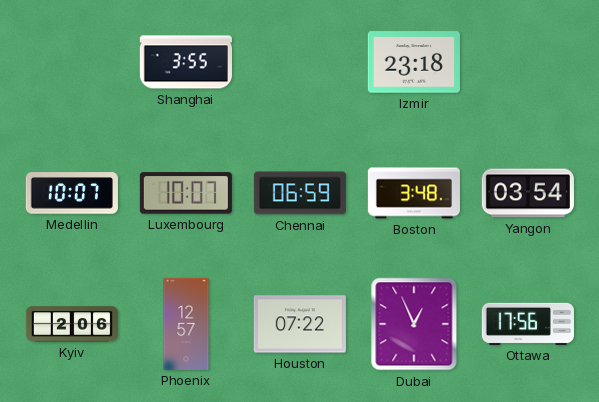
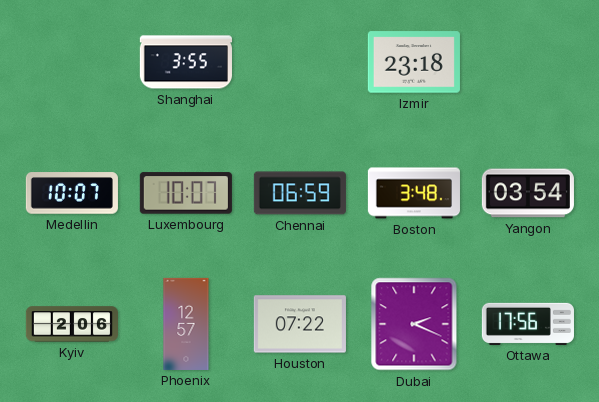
Dubai: 12:56 -> 2:19
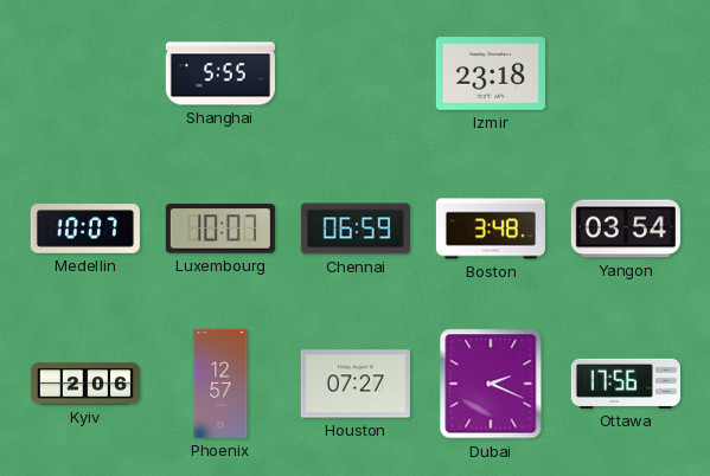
Shanghai: 3:55 -> 5:55
Houston: 07:22 -> 07:27
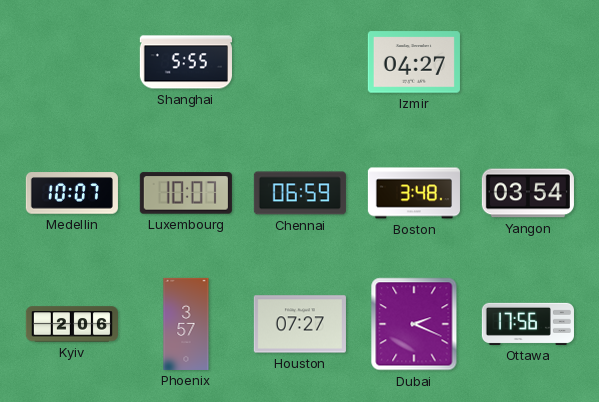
Izmir: 23:18 -> 04:27
Phoenix: 12:57 -> 3:57
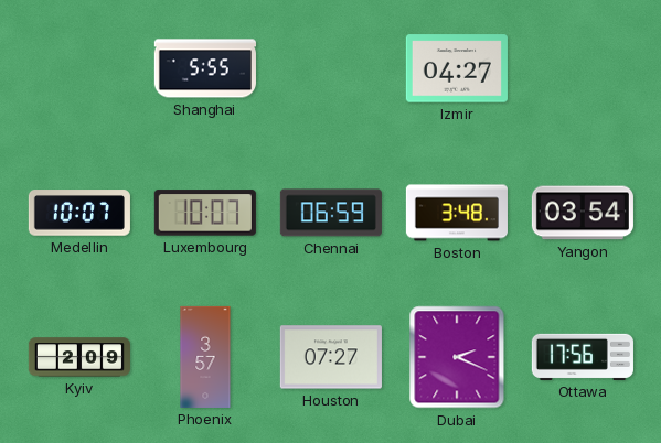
Kyiv: 2:06 -> 2:09
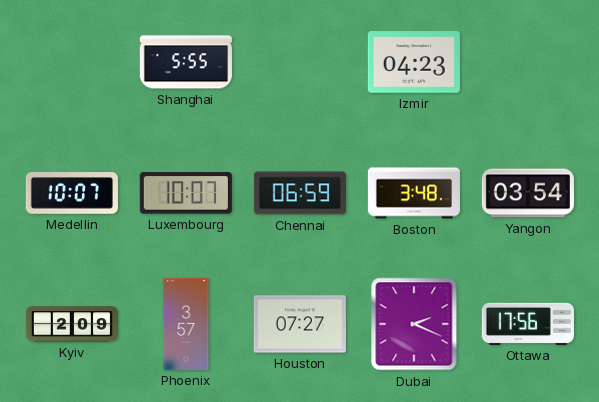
Izmir: 04:27 -> 04:23
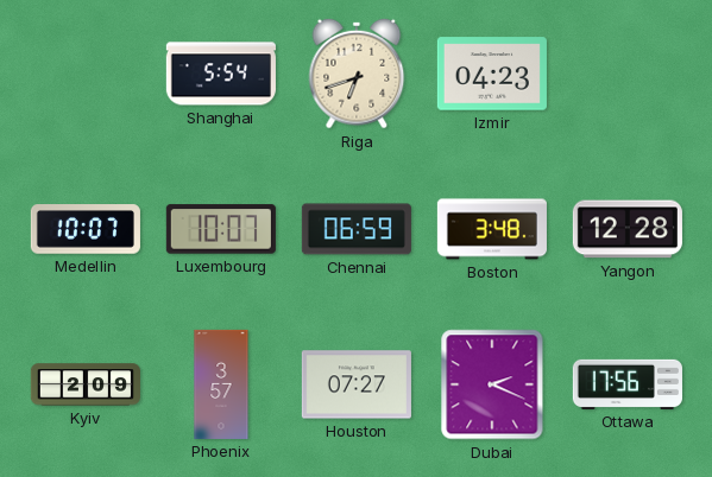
Shanghai: 5:55 -> 5:54
Riga: none -> 6:42
Yangon: 03:54 -> 12:28
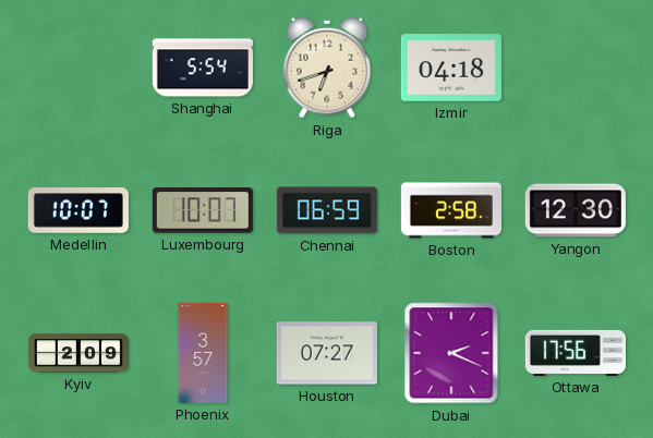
Izmir: 04:23 -> 04:18
Boston: 3:48 -> 2:58
Yangon: 12:28 -> 12:30
